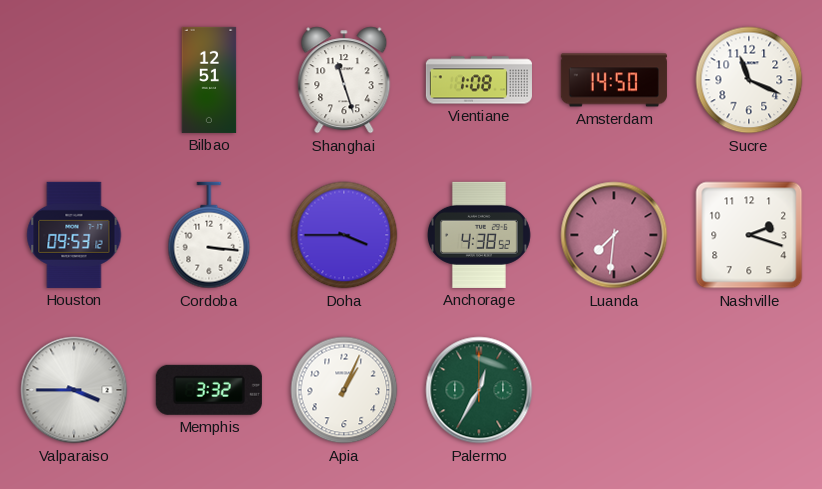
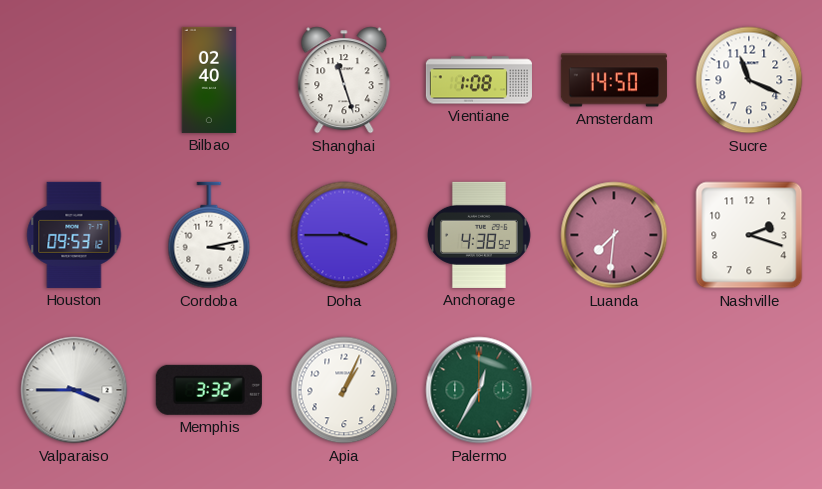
Bilbao: 12:51 -> 02:40
Cordoba: 3:16 -> 3:13
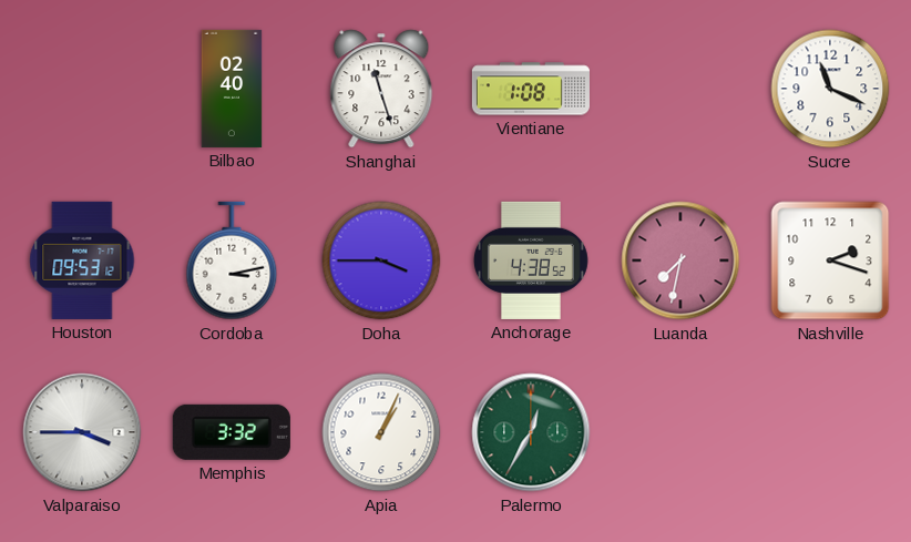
Amsterdam: 14:50 -> none
Luanda: 7:31 -> 7:32
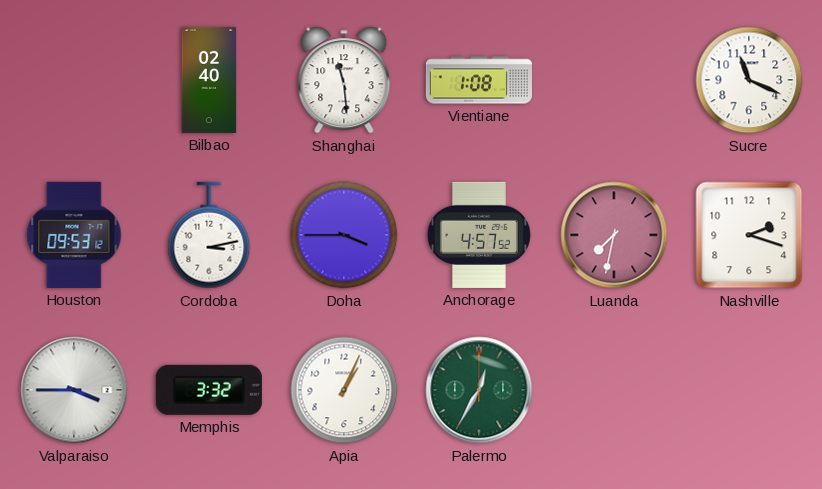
Shanghai: 11:27 -> 11:29
Anchorage: 4:38 -> 4:57
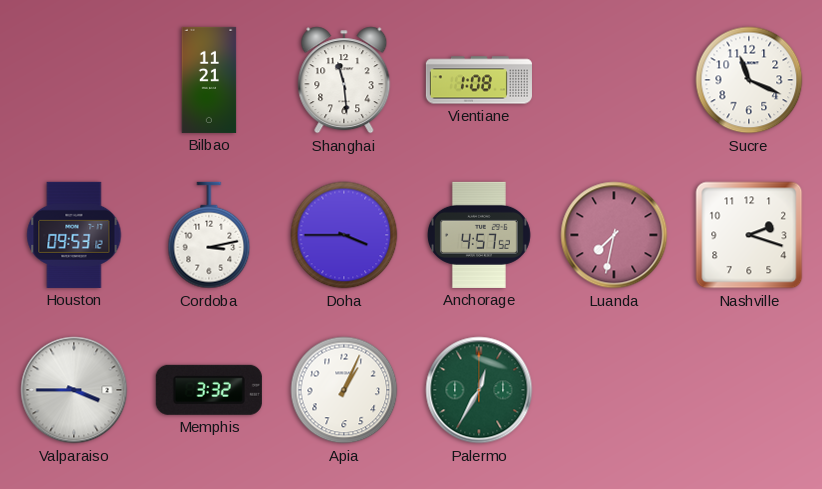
Bilbao: 02:40 -> 11:21
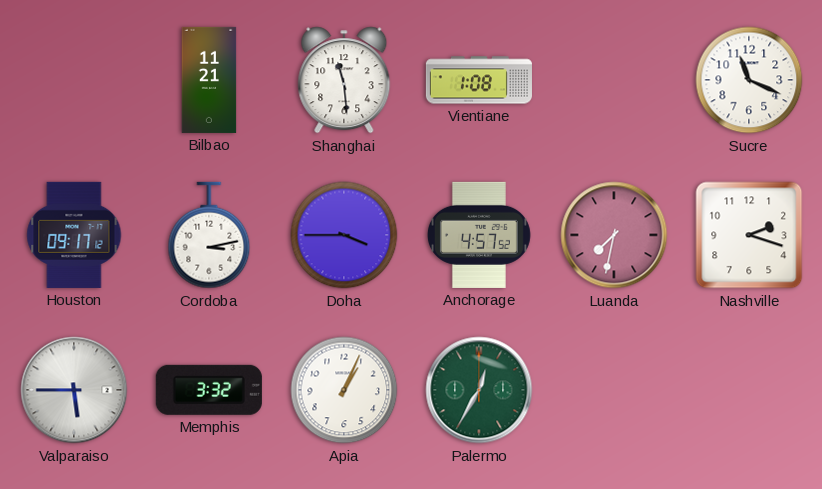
Houston: 09:53 -> 09:17
Valparaiso: 3:45 -> 5:45
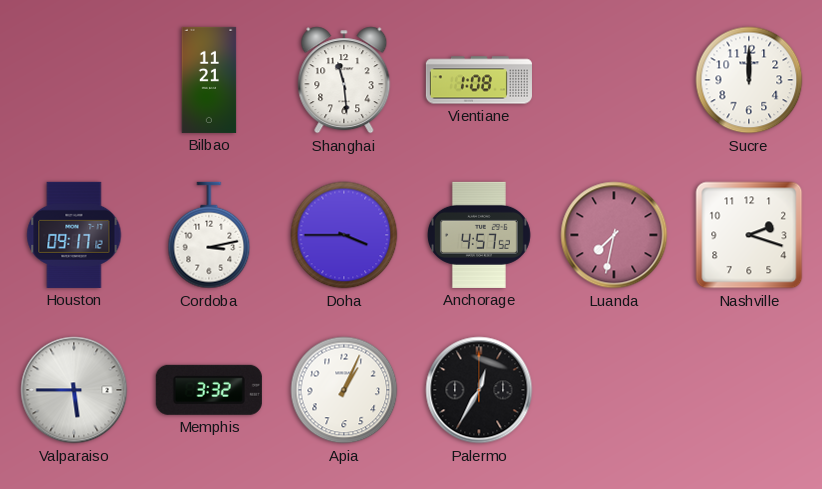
Sucre: 11:19 -> 12:00
Palermo dial: green -> black
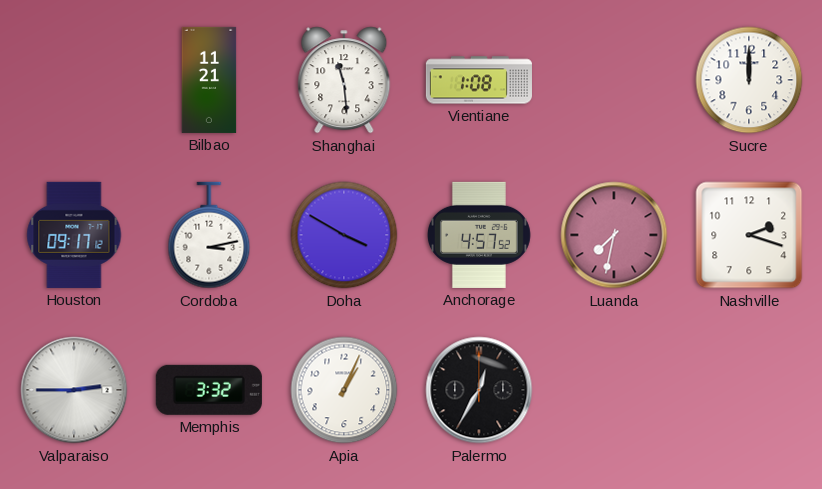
Doha: 3:45 -> 3:50
Valparaiso: 5:45 -> 2:45
